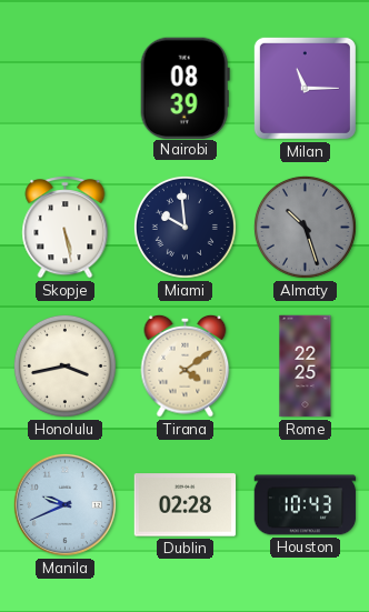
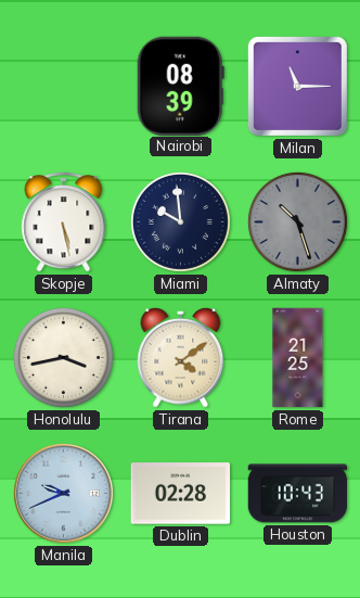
Rome: 22:25 -> 21:25
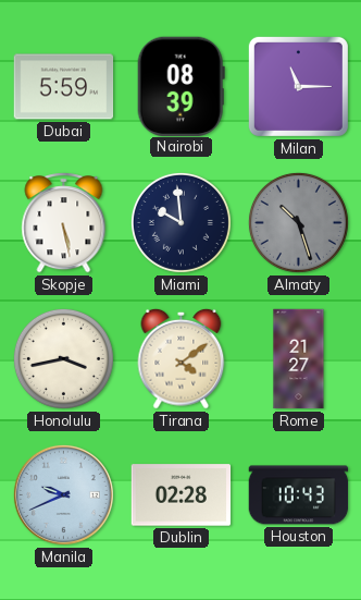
Dubai: none -> 5:59
Rome: 21:25 -> 21:27
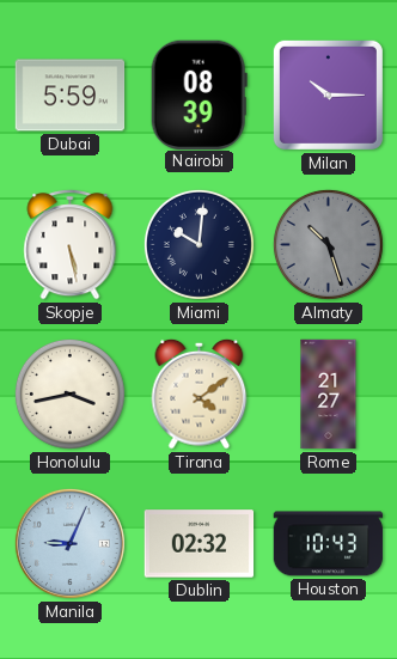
Milan: 11:15 -> 10:15
Miami: 9:59 -> 10:01
Manila: 9:41 -> 9:04
Dublin: 02:28 -> 02:32
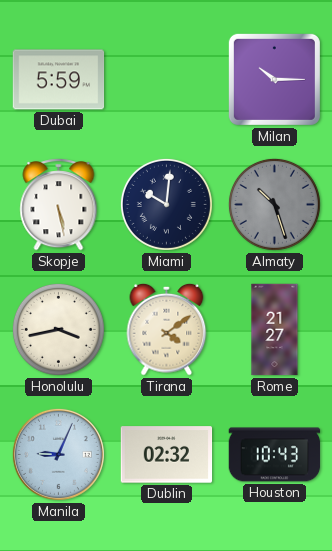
Nairobi: 08:39 -> none
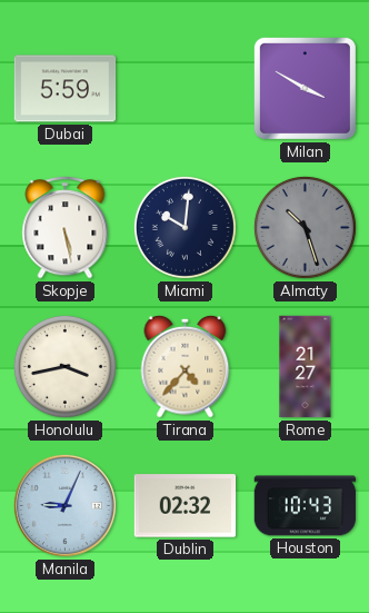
Milan: 10:15 -> 3:50
Tirana: 4:09 -> 4:37
